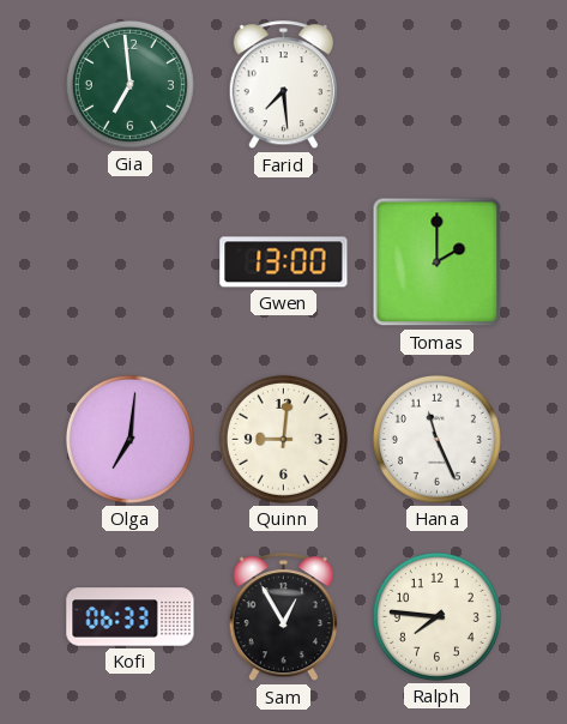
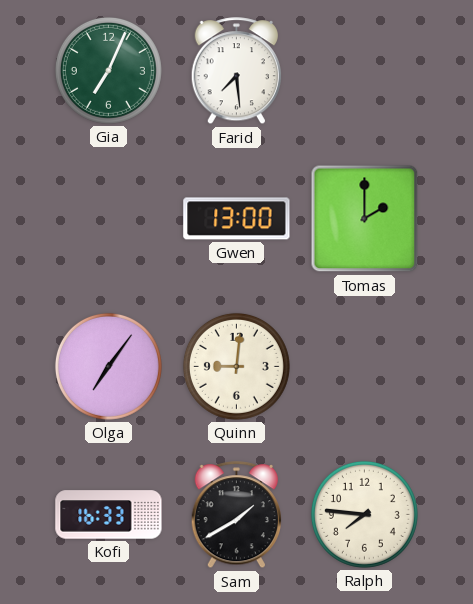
Gia: 6:59 -> 7:04
Olga: 7:01 -> 7:06
Hana: 11:26 -> none
Kofi: 06:33 -> 16:33
Sam: 12:55 -> 1:40
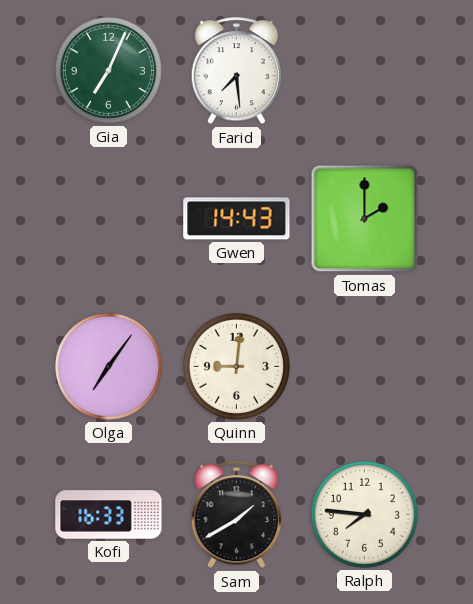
Gwen: 13:00 -> 14:43
